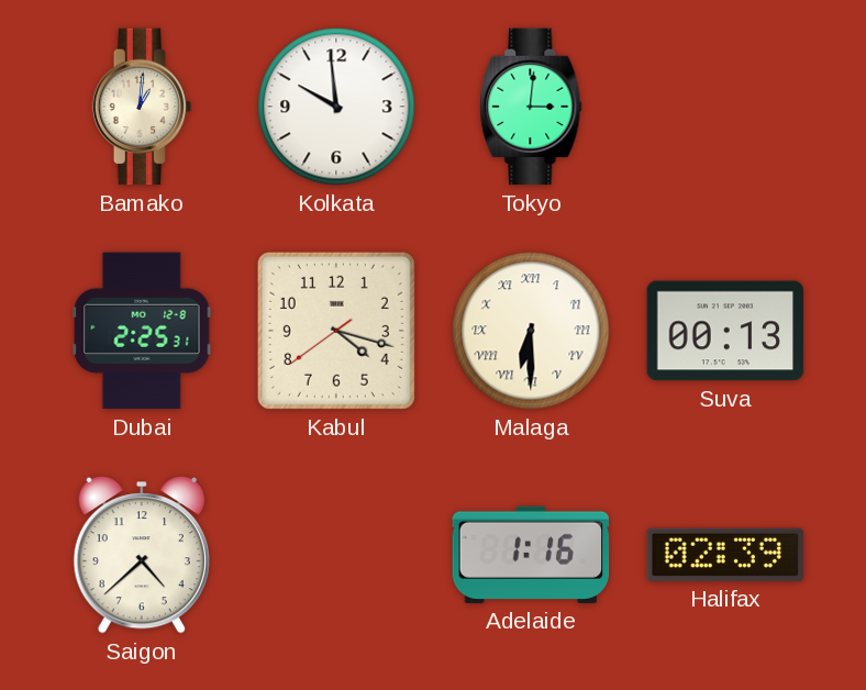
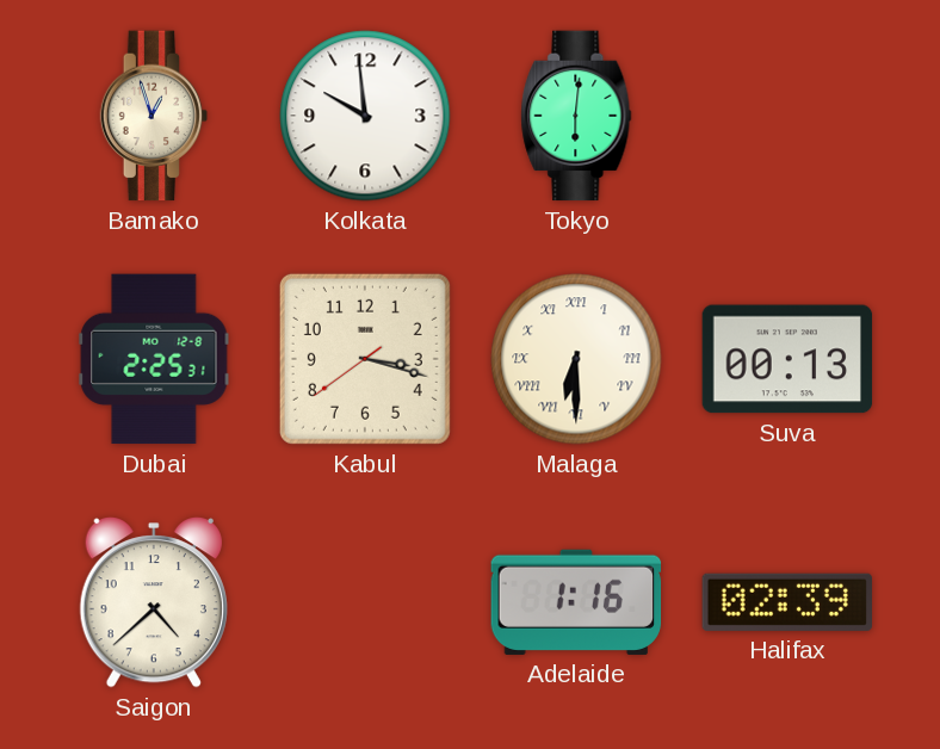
Bamako: 1:01 -> 12:57
Tokyo: 3:01 -> 6:01
Kabul: 4:17 -> 3:17
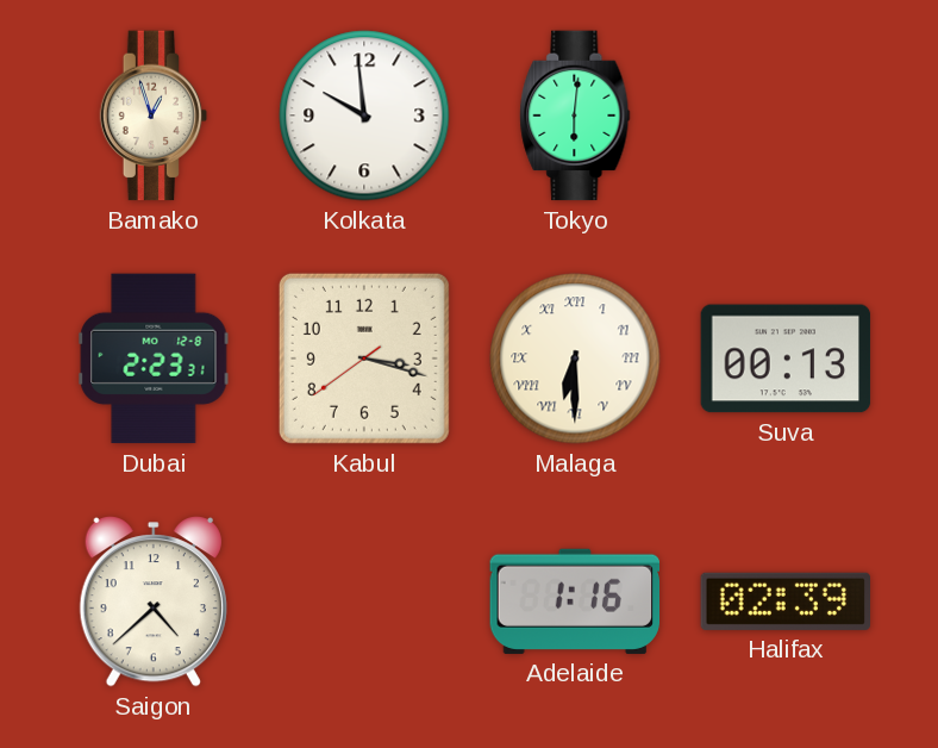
Dubai: 2:25 -> 2:23
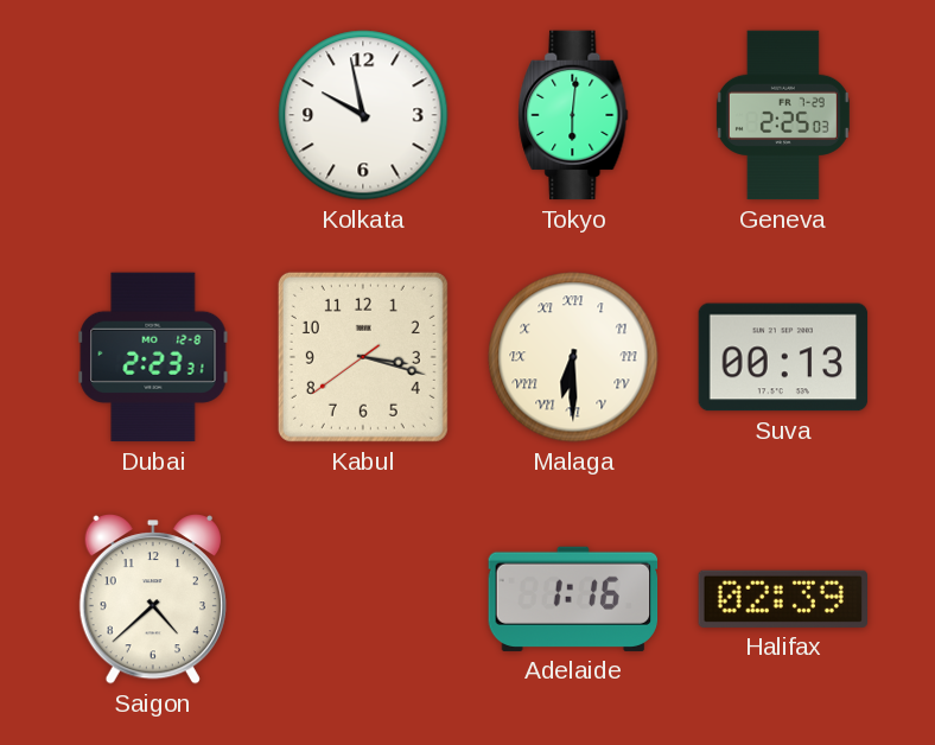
Bamako: 12:57 -> none
Kolkata: 9:59 -> 9:58
Geneva: none -> 2:25
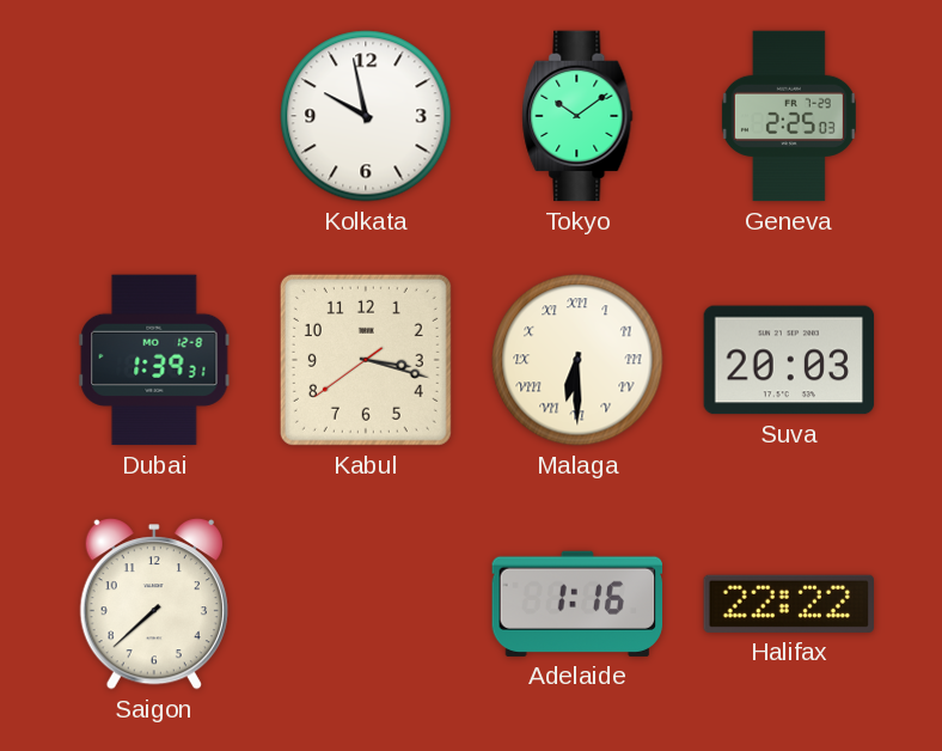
Tokyo: 6:01 -> 10:09
Dubai: 2:23 -> 1:39
Suva: 00:13 -> 20:03
Saigon: 4:38 -> 7:38
Halifax: 02:39 -> 22:22
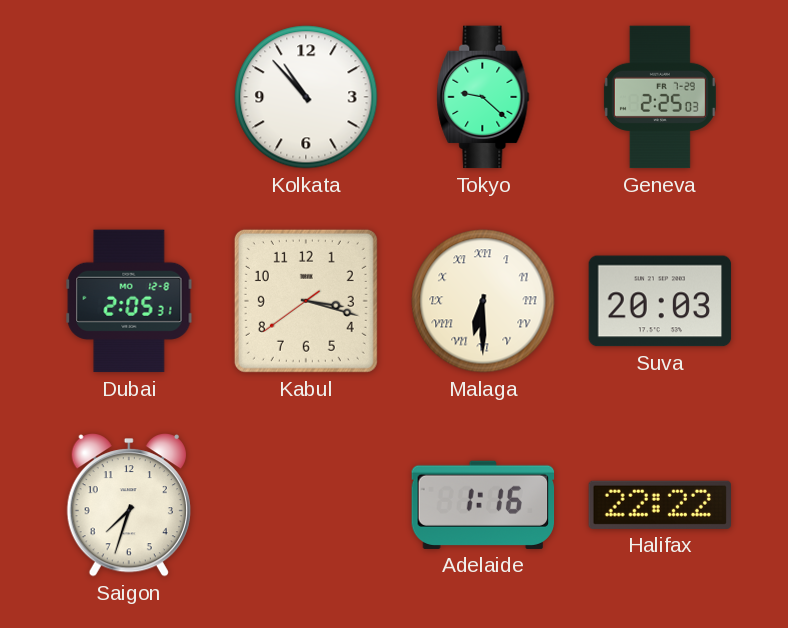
Kolkata: 9:58 -> 10:53
Tokyo: 10:09 -> 9:22
Dubai: 1:39 -> 2:05
Saigon: 7:38 -> 7:33
